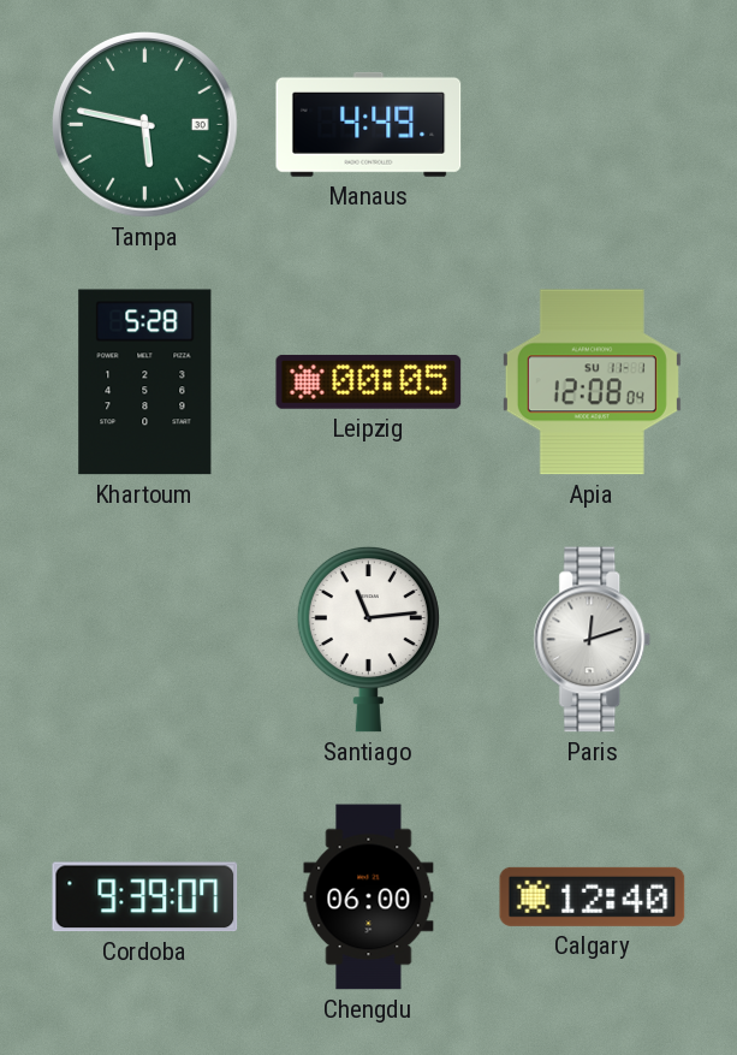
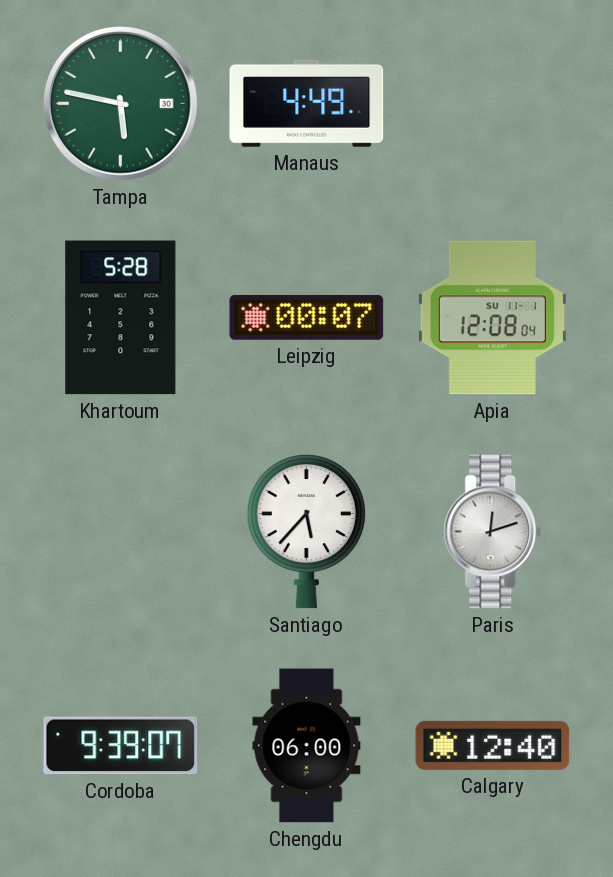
Leipzig: 00:05 -> 00:07
Santiago: 11:14 -> 5:37
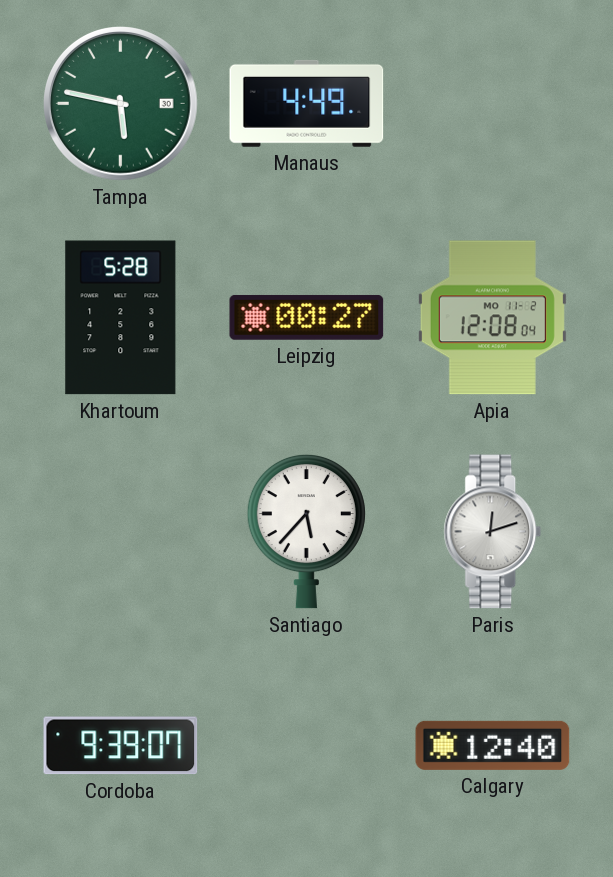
Leipzig: 00:07 -> 00:27
Apia date: SU 11-1 -> MO 11-2
Chengdu: 06:00 -> none
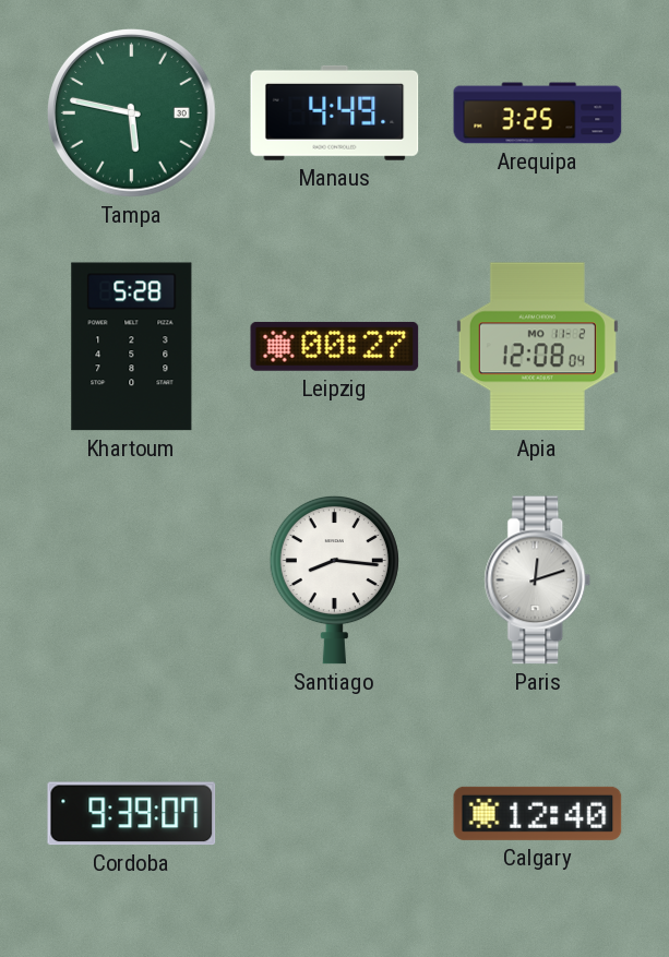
Arequipa: none -> 3:25
Santiago: 5:37 -> 8:16
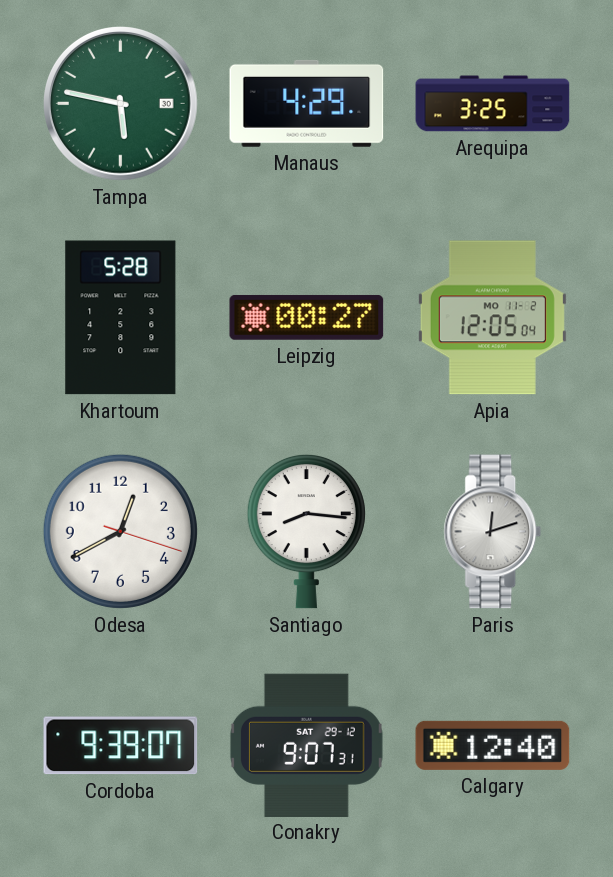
Manaus: 4:49 -> 4:29
Apia: 12:08 -> 12:05
Odesa: none -> 12:40
Conakry: none -> 9:07
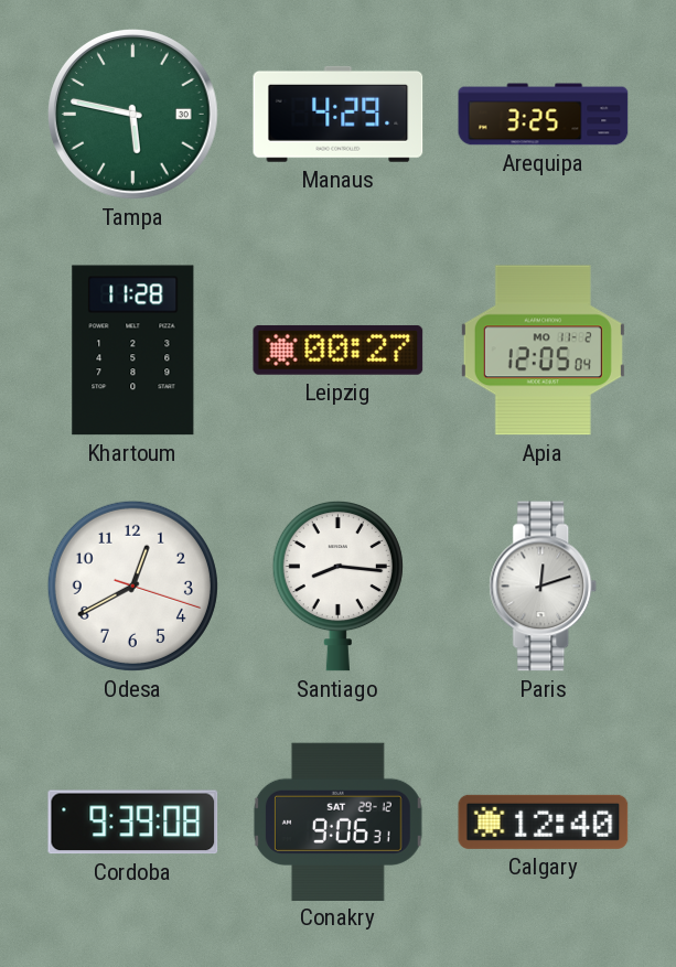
Khartoum: 5:28 -> 11:28
Cordoba: 9:39:07 -> 9:39:08
Conakry: 9:07 -> 9:06
